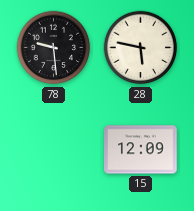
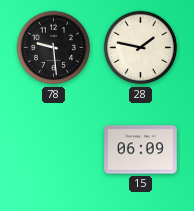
28: 5:47 -> 1:47
15: 12:09 -> 06:09
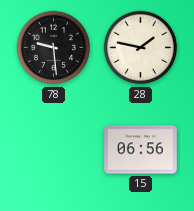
15: 06:09 -> 06:56
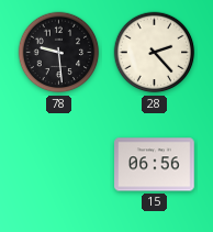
28: 1:47 -> 2:23
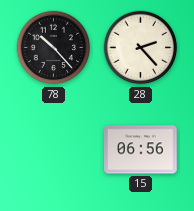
78: 9:29 -> 10:23
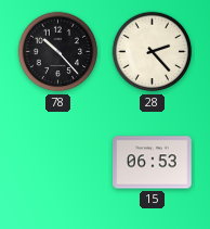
15: 06:56 -> 06:53
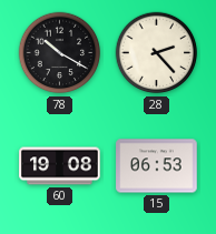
78: 10:23 -> 10:20
60: none -> 19:08
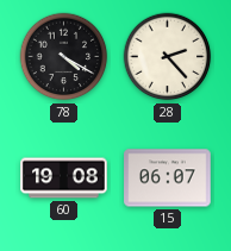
78: 10:20 -> 4:20
15: 06:53 -> 06:07
